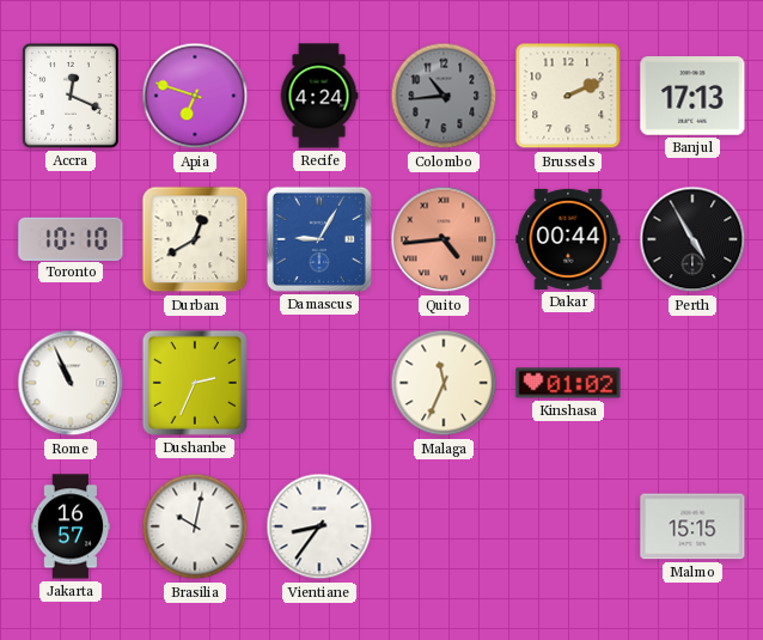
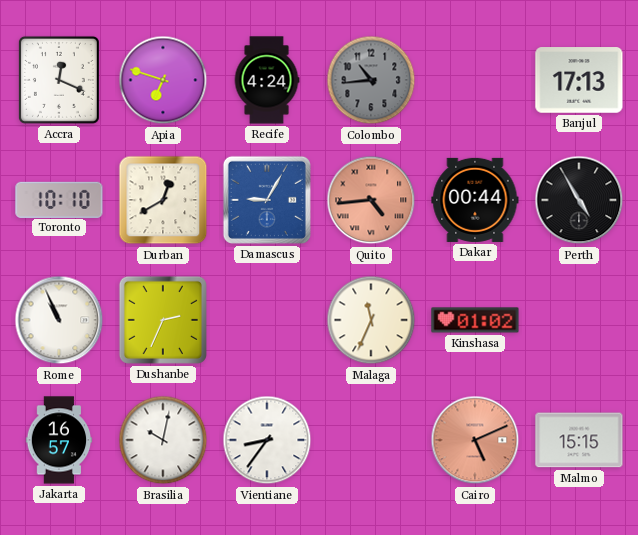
Brussels: 2:11 -> none
Cairo: none -> 5:11
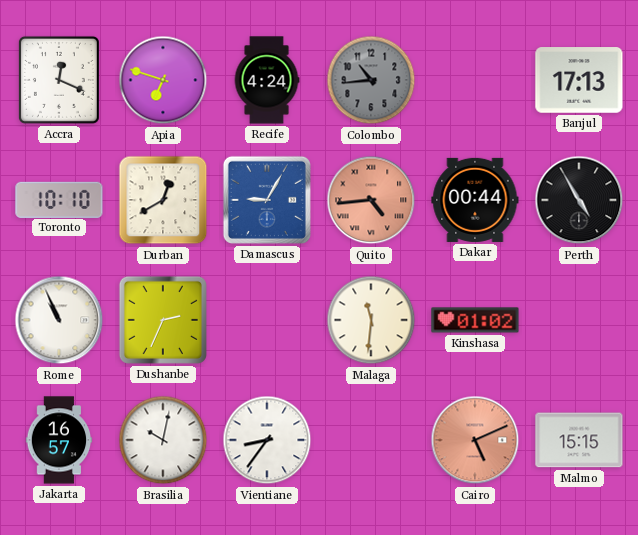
Malaga: 11:34 -> 11:31
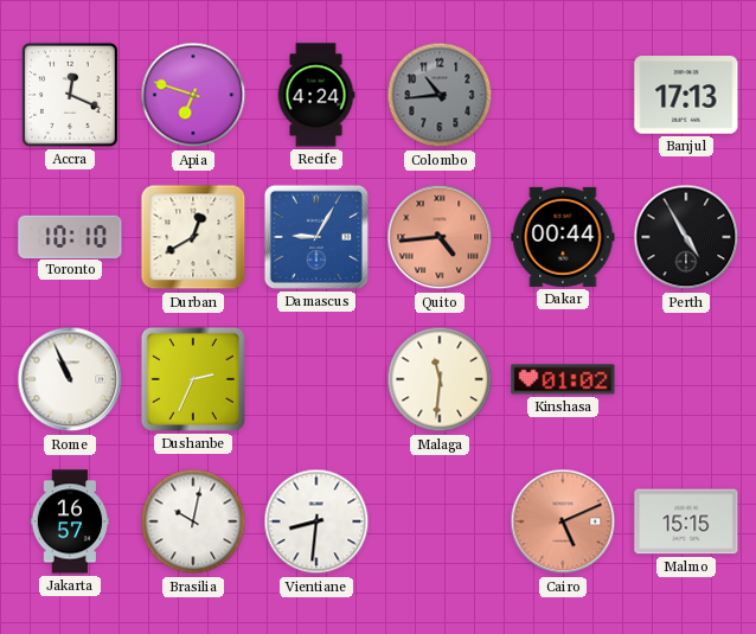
Vientiane: 8:36 -> 8:31
